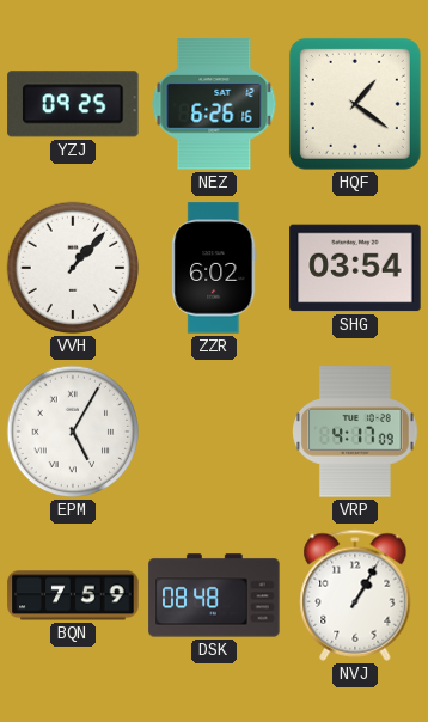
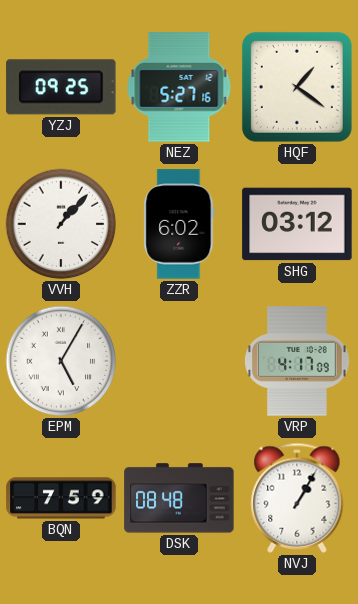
NEZ: 6:26 -> 5:27
SHG: 03:54 -> 03:12
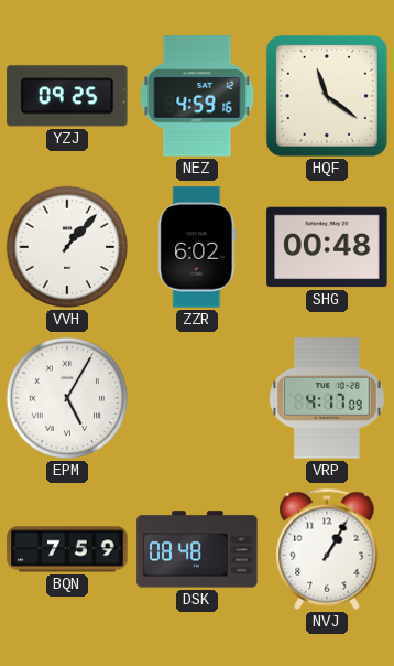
NEZ: 5:27 -> 4:59
HQF: 1:21 -> 11:21
SHG: 03:12 -> 00:48
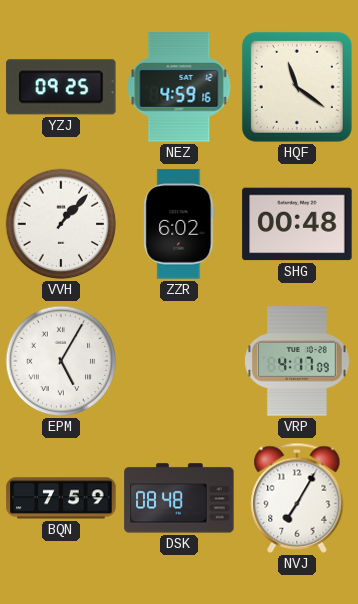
NVJ: 1:05 -> 7:05
